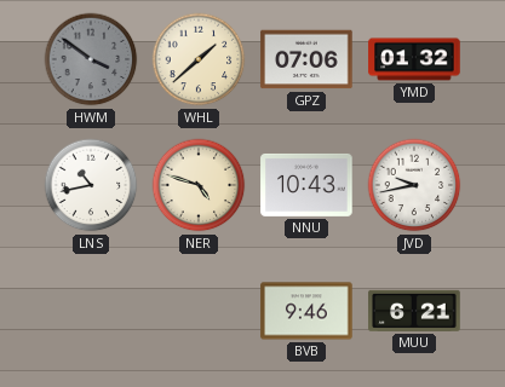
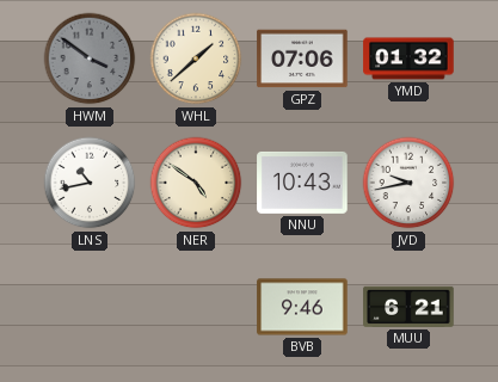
NER: 4:48 -> 4:51
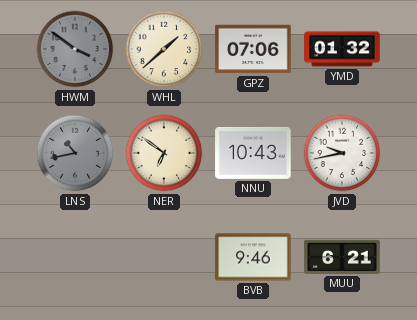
LNS dial: white -> grey
NER: 4:51 -> 6:51
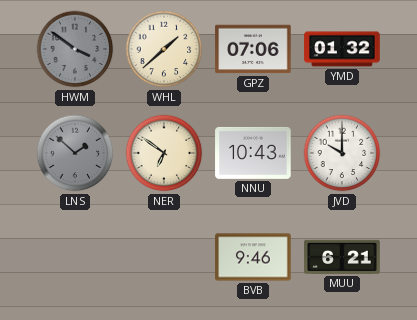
LNS: 10:43 -> 1:52
JVD: 9:43 -> 10:00
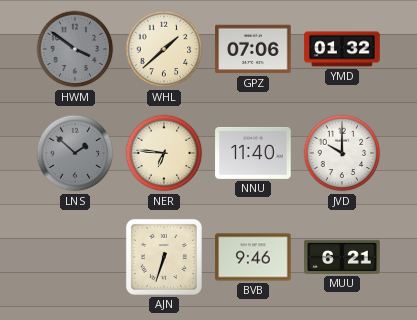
NER: 6:51 -> 6:46
NNU: 10:43 -> 11:40
AJN: none -> 6:33
